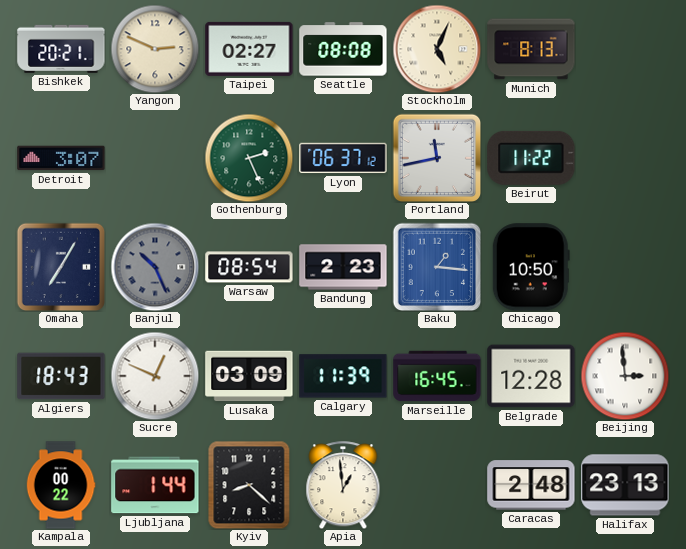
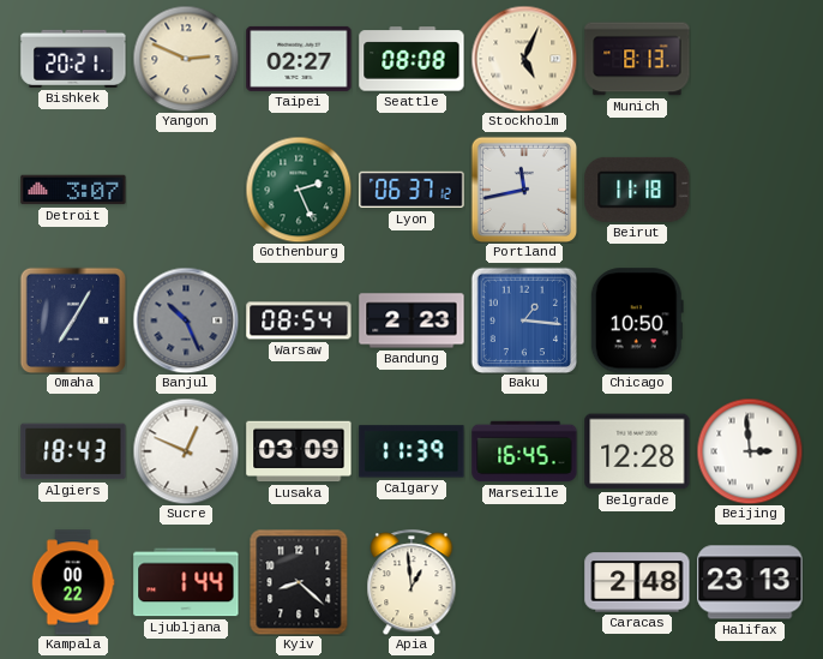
Beirut: 11:22 -> 11:18
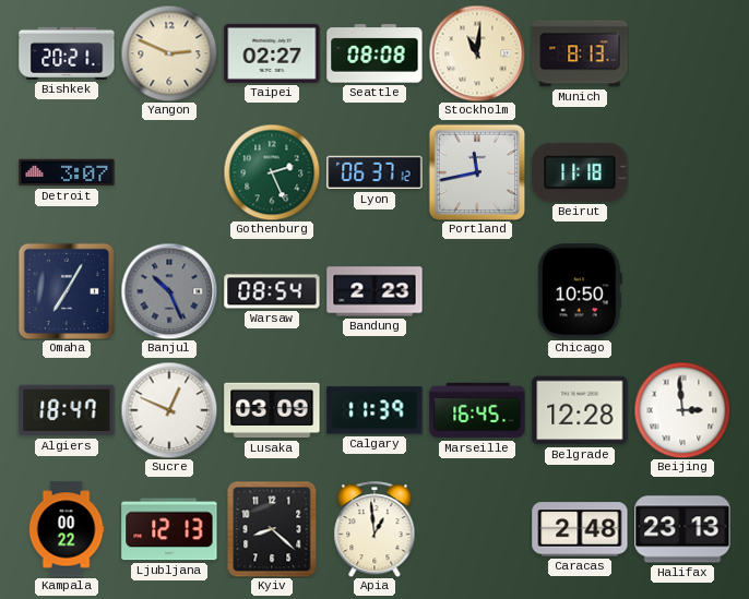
Stockholm: 5:04 -> 11:01
Baku: 1:16 -> none
Algiers: 18:43 -> 18:47
Ljubljana: 1:44 -> 12:13
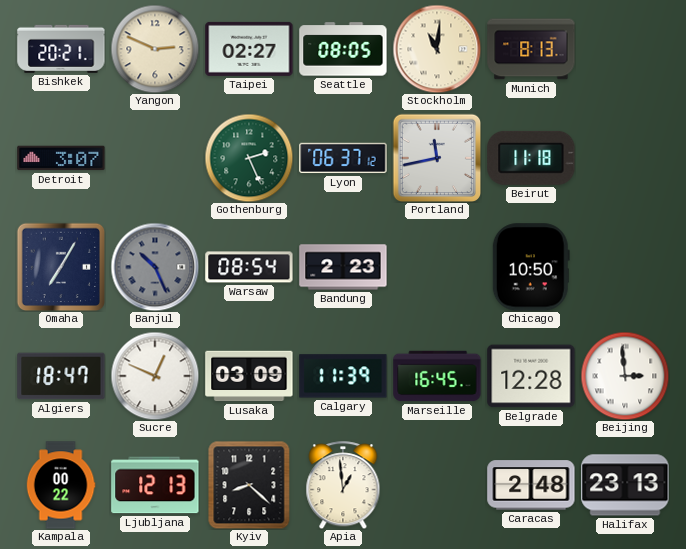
Seattle: 08:08 -> 08:05
